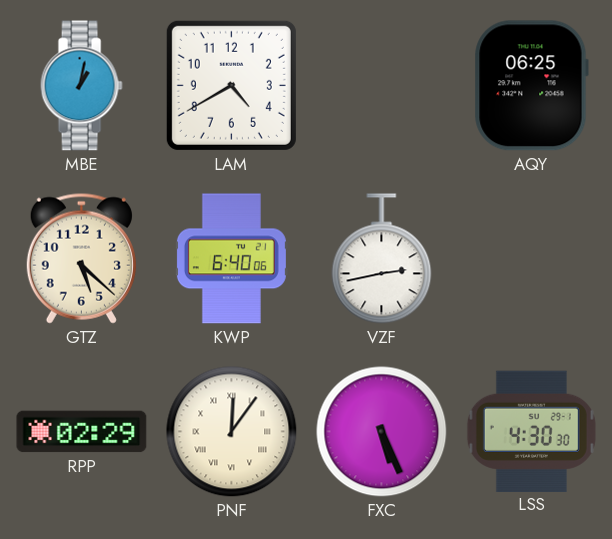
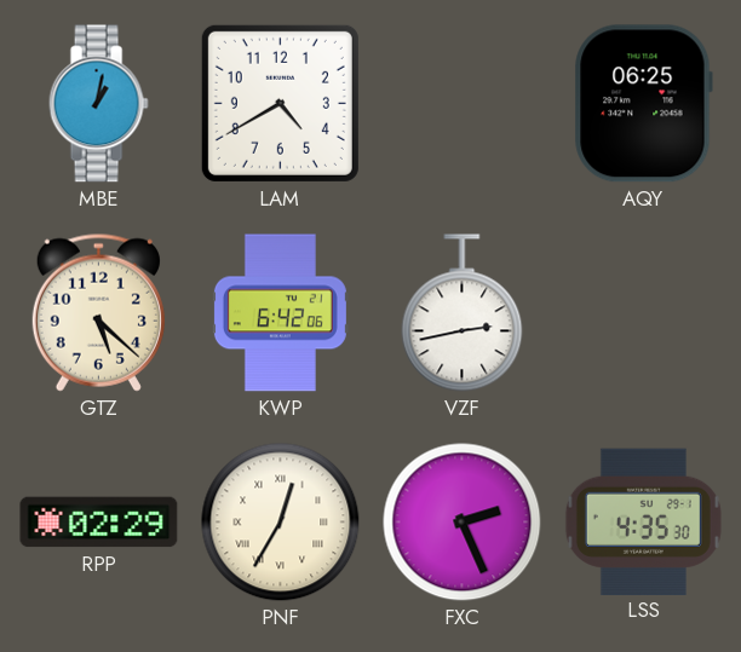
KWP: 6:40 -> 6:42
PNF: 12:06 -> 12:35
FXC: 5:26 -> 2:26
LSS: 4:30 -> 4:35
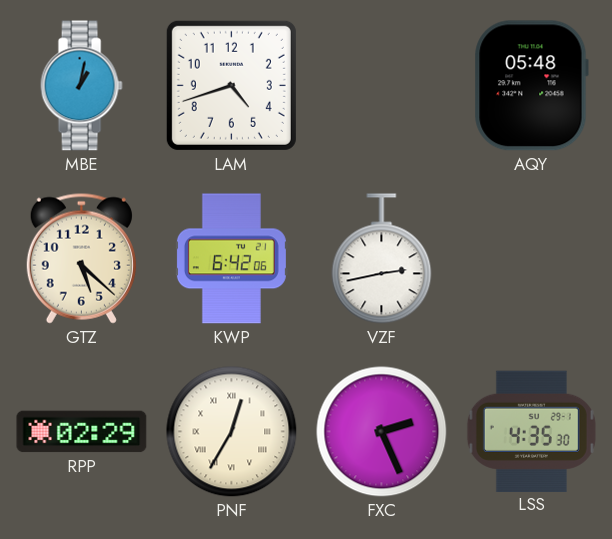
LAM: 4:40 -> 4:42
AQY: 06:25 -> 05:48
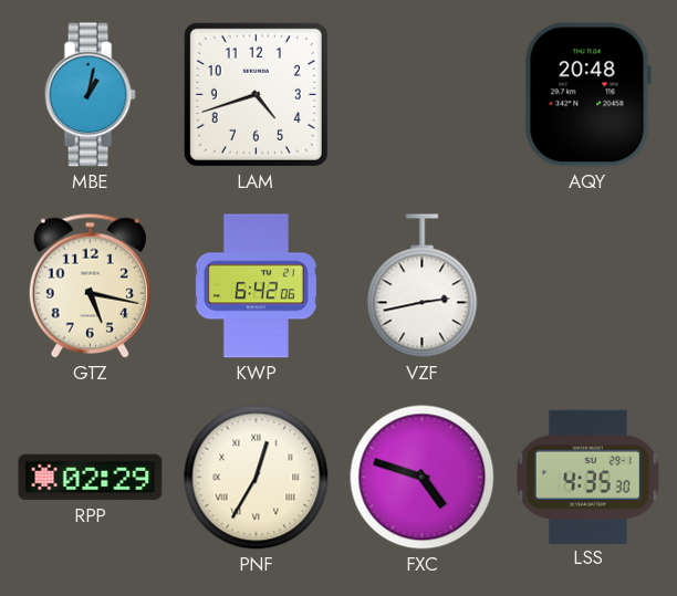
AQY: 05:48 -> 20:48
GTZ: 5:22 -> 5:17
FXC: 2:26 -> 4:48
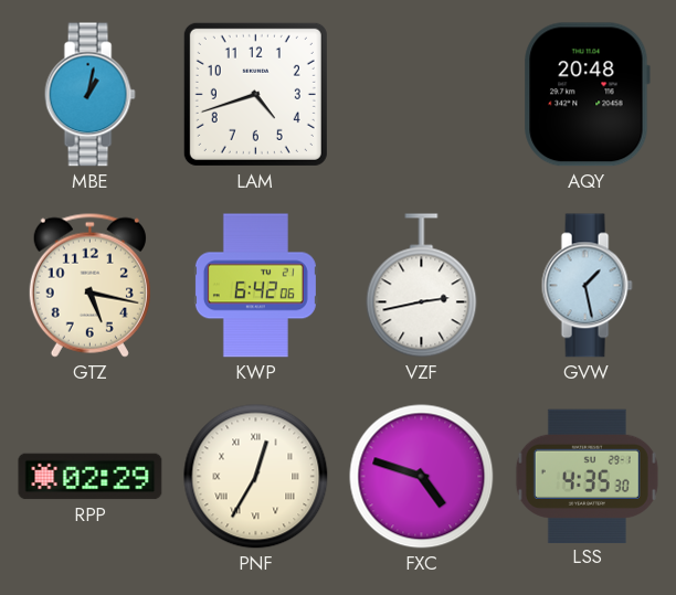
GVW: none -> 1:28
